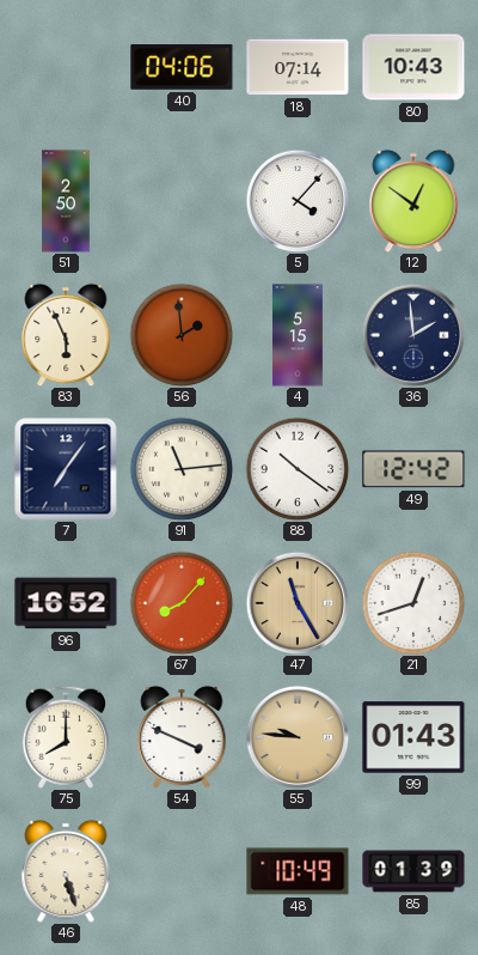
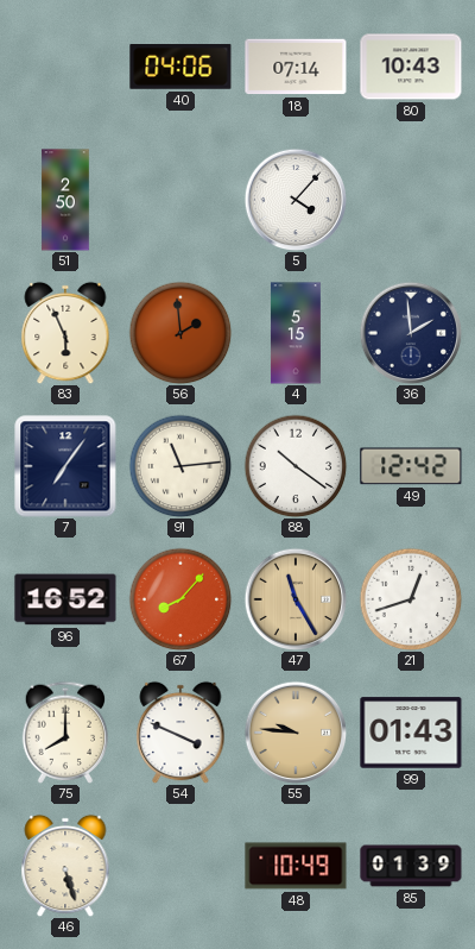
12: 12:51 -> none
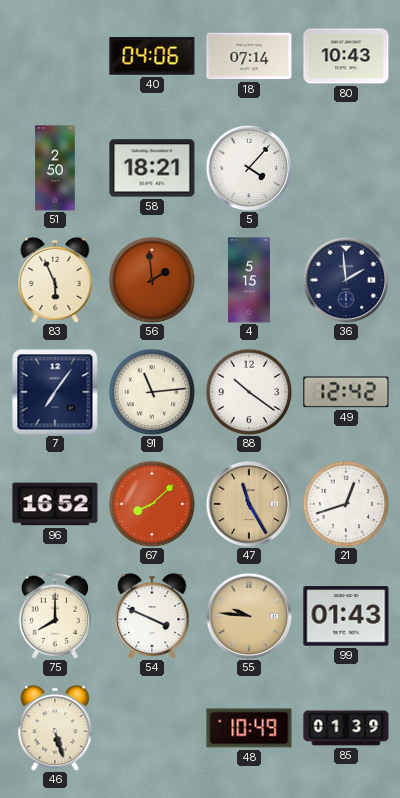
58: none -> 18:21
67: 8:07 -> 8:08
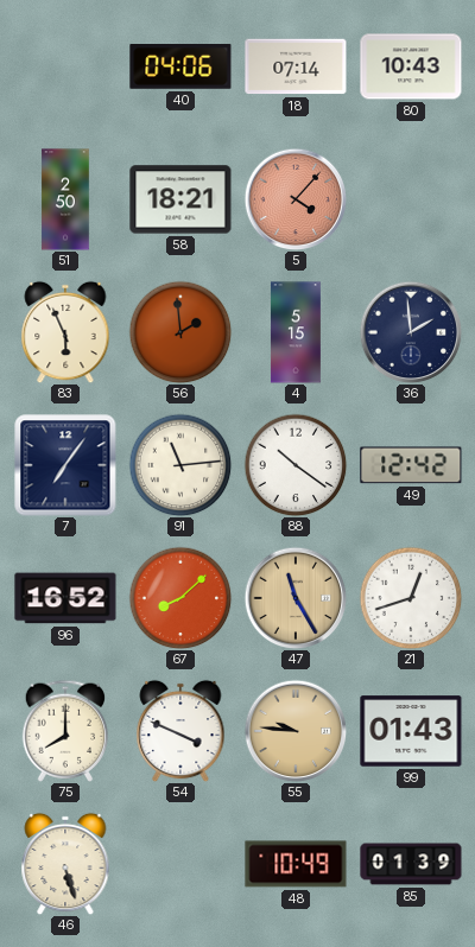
5 dial: white -> salmon
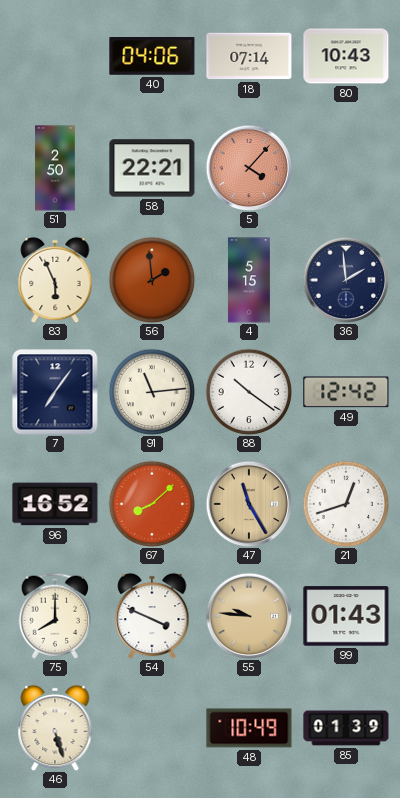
58: 18:21 -> 22:21
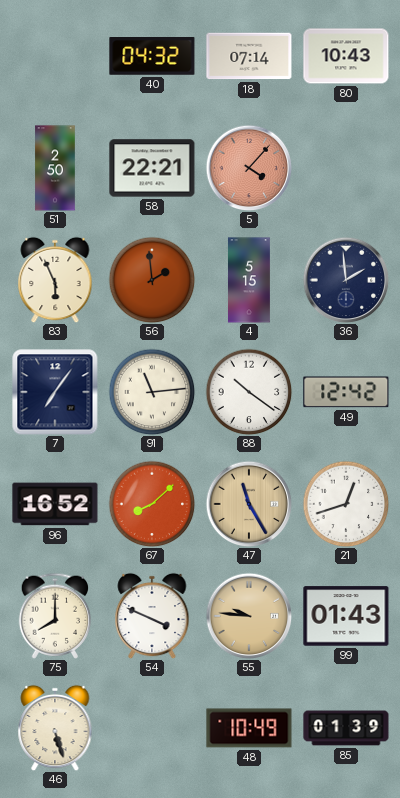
40: 04:06 -> 04:32
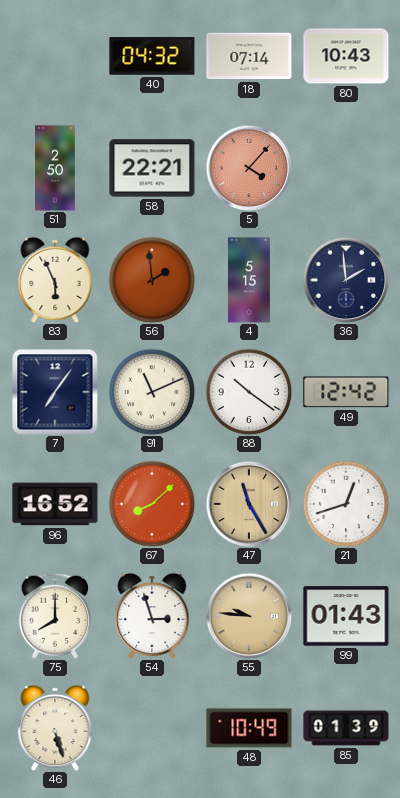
91: 11:14 -> 11:11
54: 3:49 -> 2:57
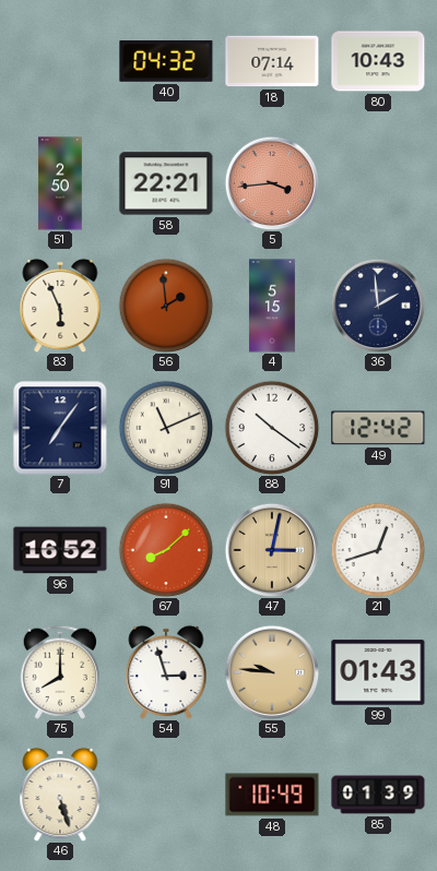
5: 4:07 -> 3:44
47: 11:25 -> 3:02
